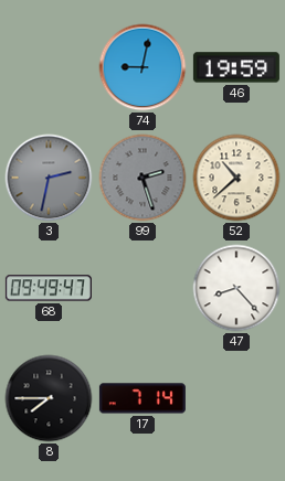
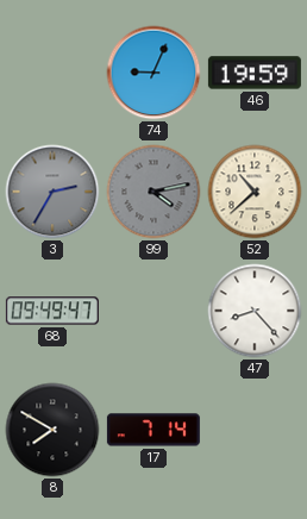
74: 9:02 -> 9:04
3: 2:32 -> 2:35
99: 2:27 -> 4:13
8: 7:45 -> 7:50
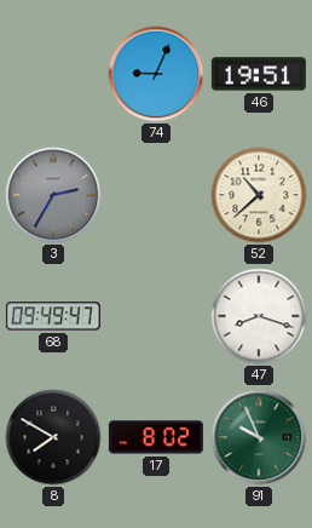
46: 19:59 -> 19:51
99: 4:13 -> none
47: 8:23 -> 8:18
17: 7:14 -> 8:02
91: none -> 9:56
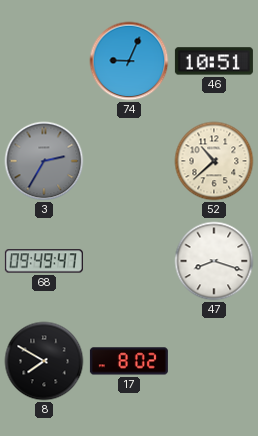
46: 19:51 -> 10:51
91: 9:56 -> none
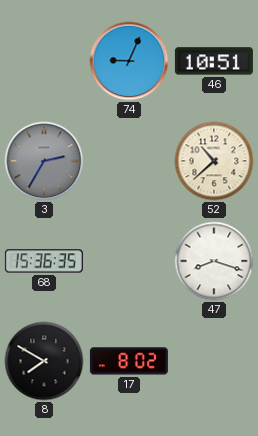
68: 09:49 -> 15:36
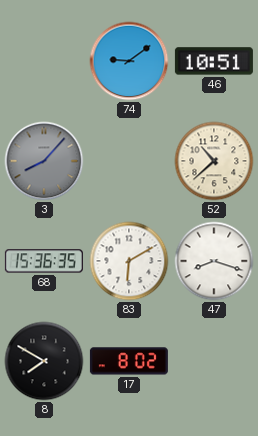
74: 9:04 -> 9:09
3: 2:35 -> 8:07
83: none -> 6:10
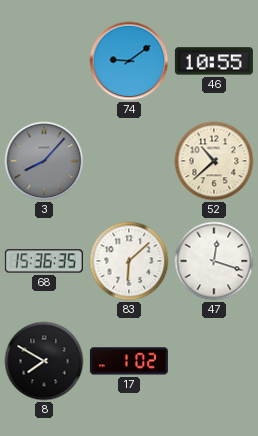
46: 10:51 -> 10:55
83: 6:10 -> 6:08
47: 8:18 -> 12:18
17: 8:02 -> 1:02
